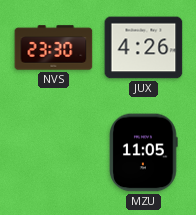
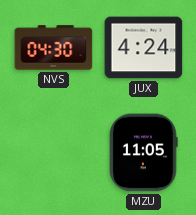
NVS: 23:30 -> 04:30
JUX: 4:26 -> 4:24
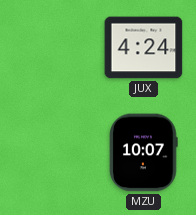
NVS: 04:30 -> none
MZU: 11:05 -> 10:07
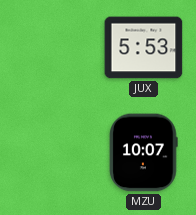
JUX: 4:24 -> 5:53
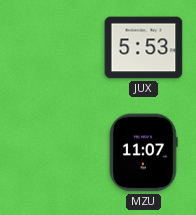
MZU: 10:07 -> 11:07
